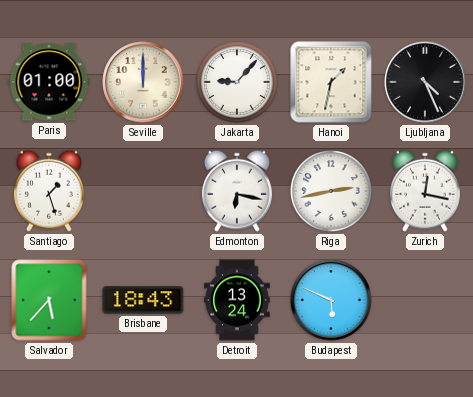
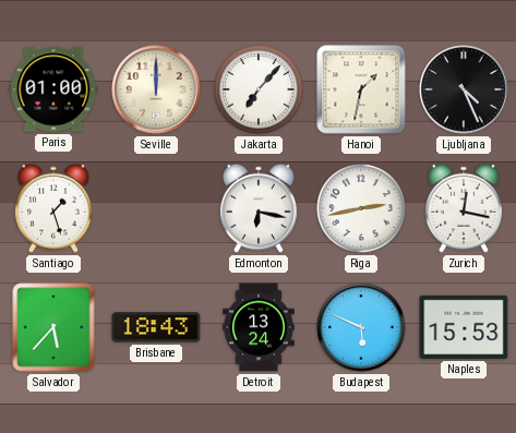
Jakarta: 9:07 -> 7:07
Naples: none -> 15:53
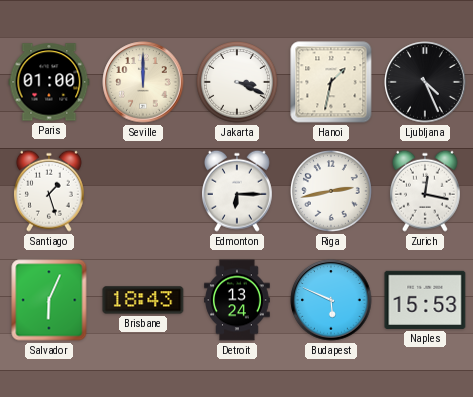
Jakarta: 7:07 -> 3:19
Edmonton: 6:17 -> 6:15
Salvador: 5:37 -> 6:04
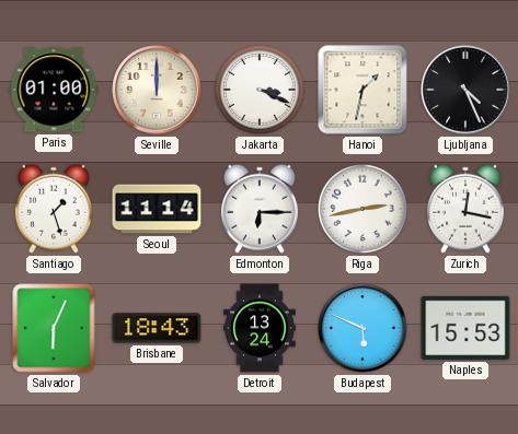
Seoul: none -> 11:14
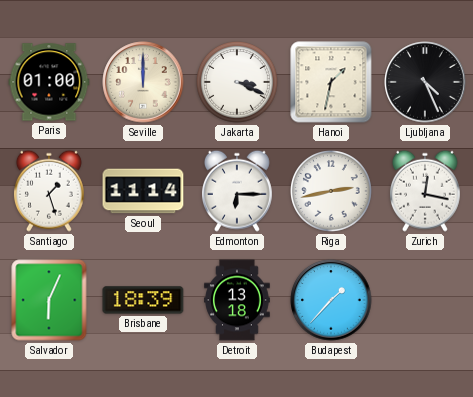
Brisbane: 18:43 -> 18:39
Detroit: 13:24 -> 13:18
Budapest: 5:49 -> 1:37
Naples: 15:53 -> none
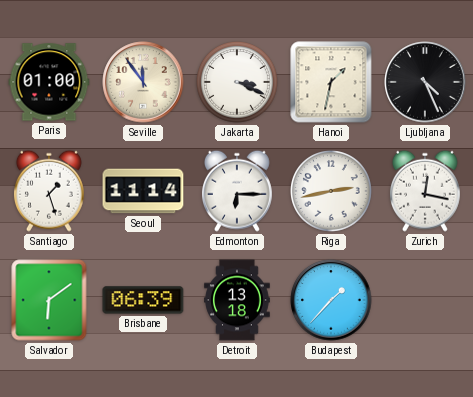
Seville: 12:00 -> 11:54
Salvador: 6:04 -> 6:09
Brisbane: 18:39 -> 06:39
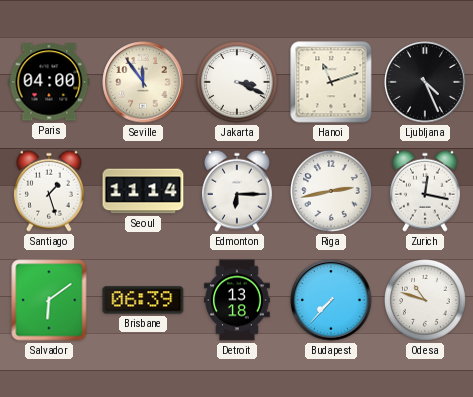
Paris: 01:00 -> 04:00
Hanoi: 1:32 -> 11:12
Budapest: 1:37 -> 7:37
Odesa: none -> 10:48
